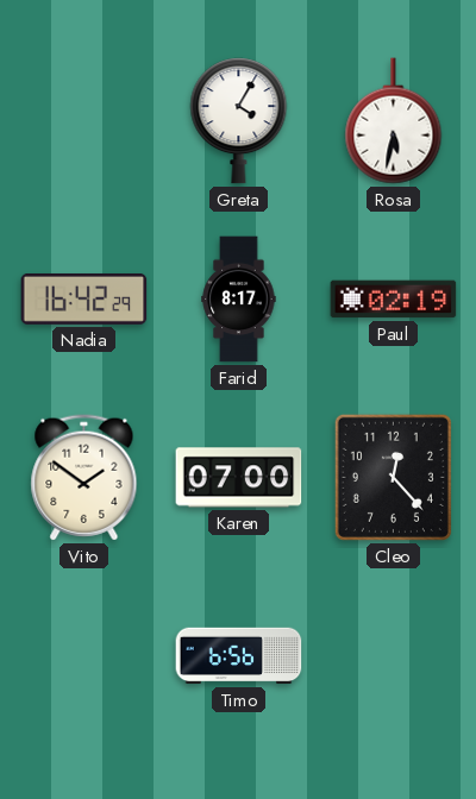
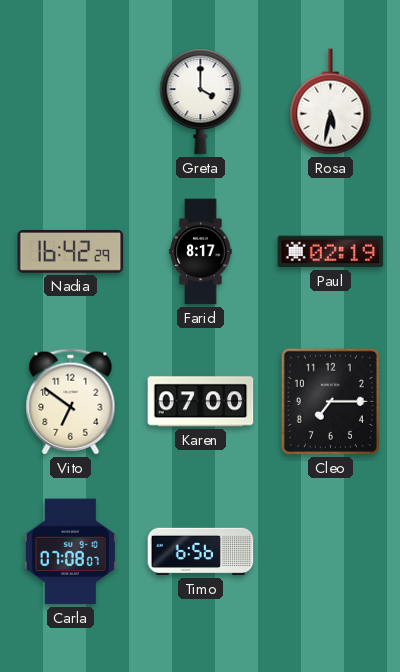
Greta: 4:05 -> 4:00
Vito: 1:51 -> 6:51
Cleo: 12:23 -> 7:15
Carla: none -> 07:08
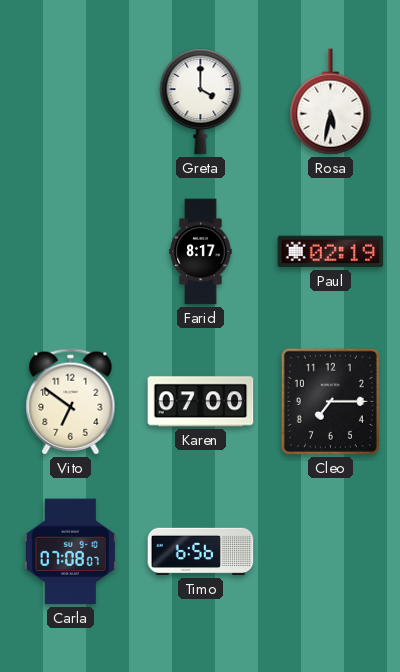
Nadia: 16:42 -> none
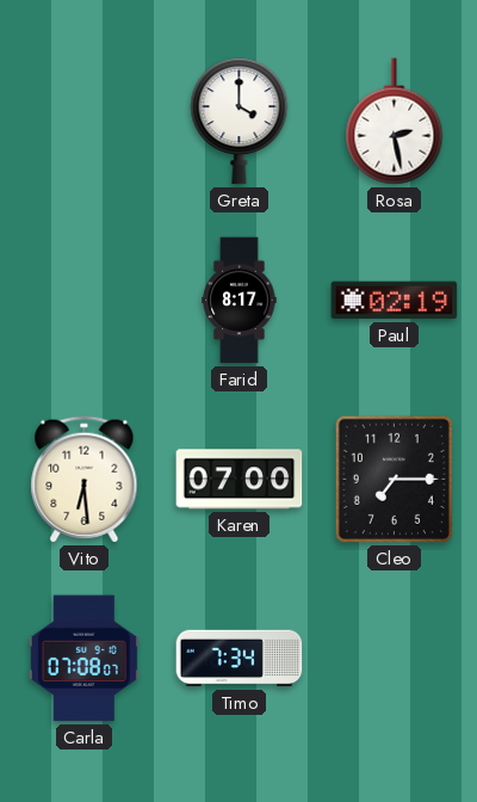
Rosa: 5:32 -> 2:28
Vito: 6:51 -> 6:29
Timo: 6:56 -> 7:34
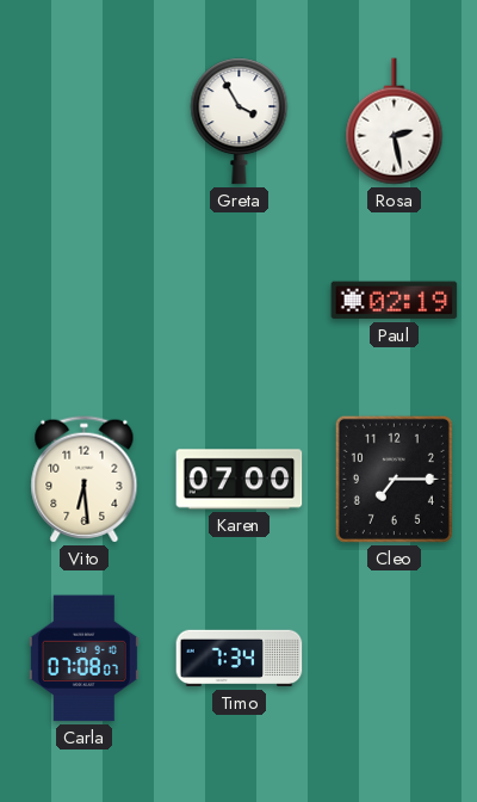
Greta: 4:00 -> 3:55
Farid: 8:17 -> none
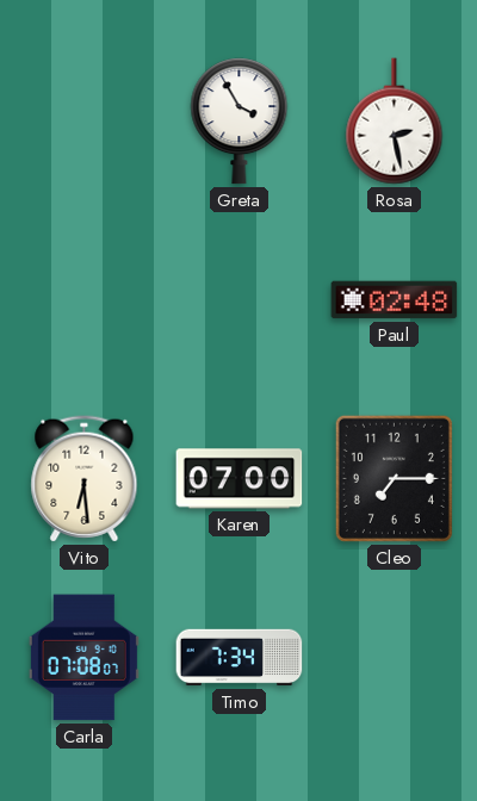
Paul: 02:19 -> 02:48
